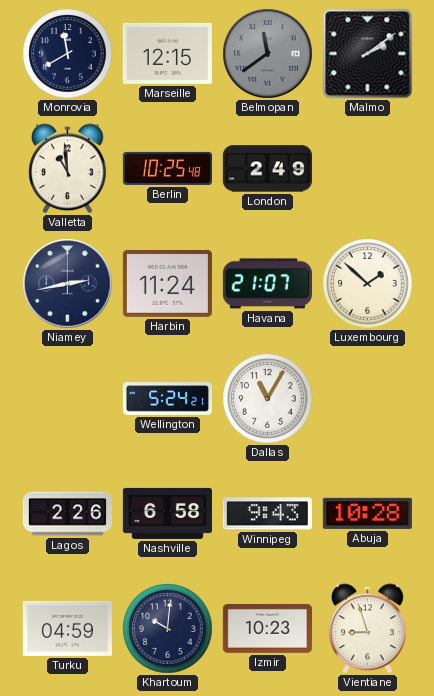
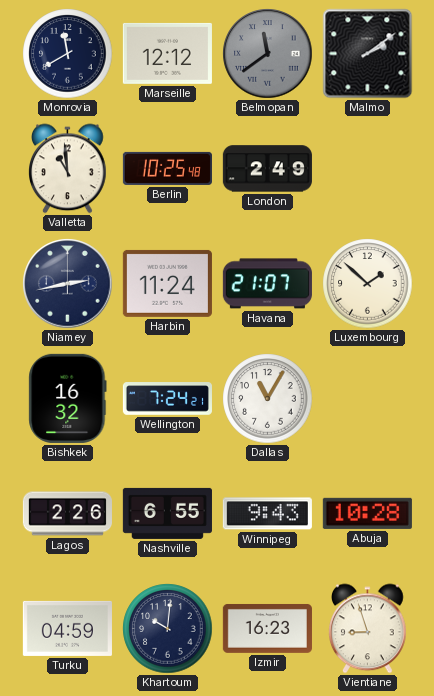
Marseille: 12:15 -> 12:12
Bishkek: none -> 16:32
Wellington: 5:24 -> 7:24
Nashville: 6:58 -> 6:55
Izmir: 10:23 -> 16:23
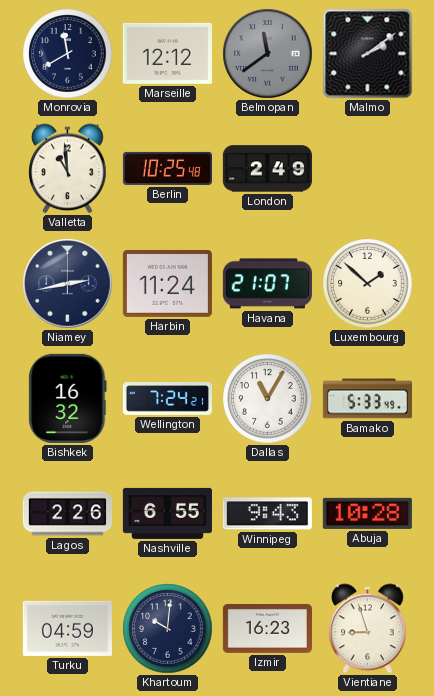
Bamako: none -> 5:33
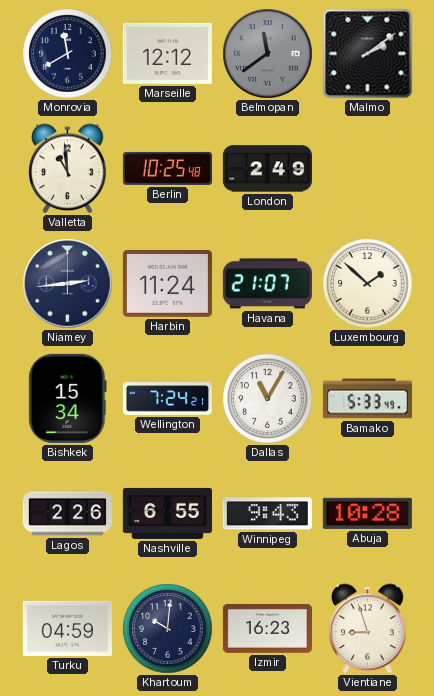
Niamey: 2:43 -> 2:44
Bishkek: 16:32 -> 15:34
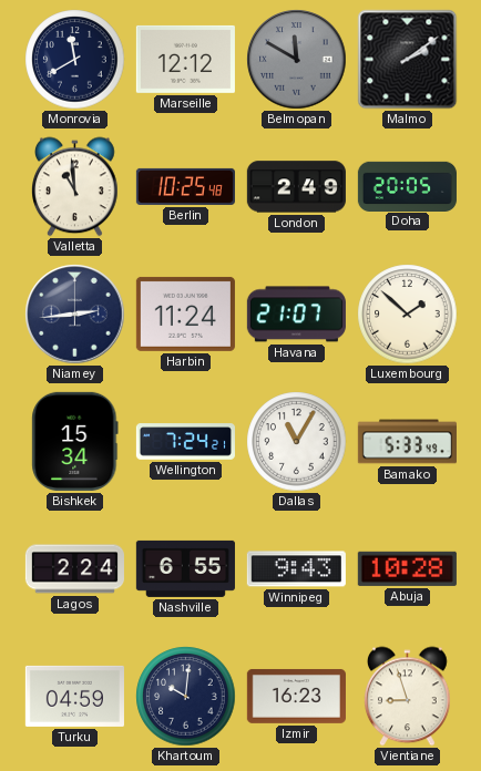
Belmopan: 11:39 -> 11:50
Doha: none -> 20:05
Lagos: 2:26 -> 2:24
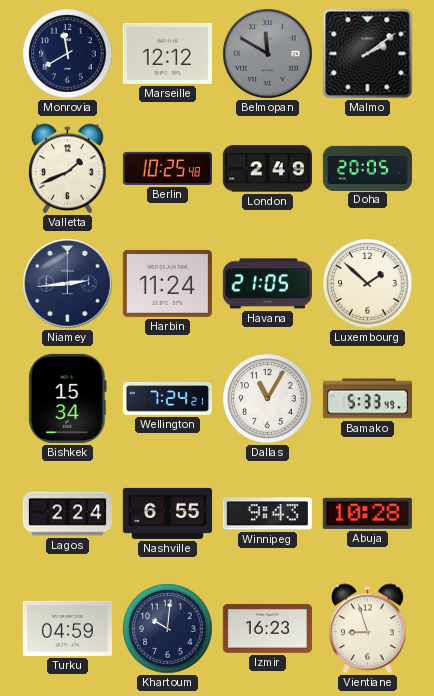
Valletta: 10:59 -> 1:41
Havana: 21:07 -> 21:05
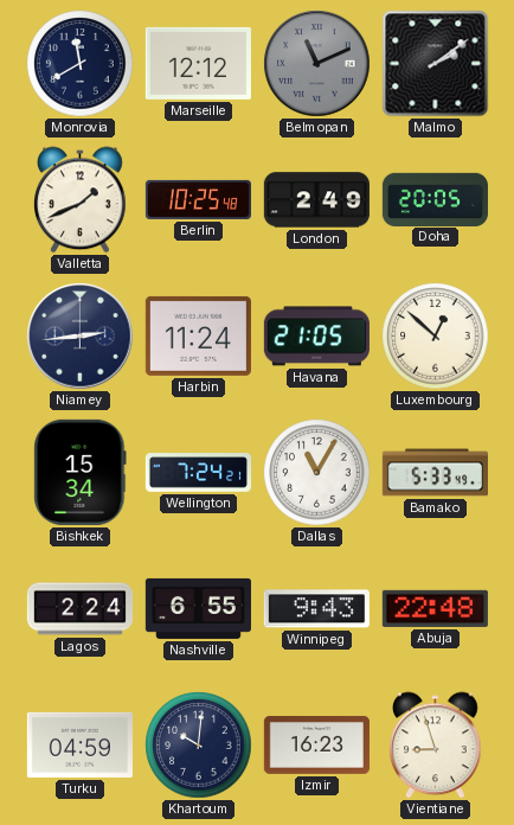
Belmopan: 11:50 -> 11:11
Luxembourg: 1:52 -> 12:52
Abuja: 10:28 -> 22:48
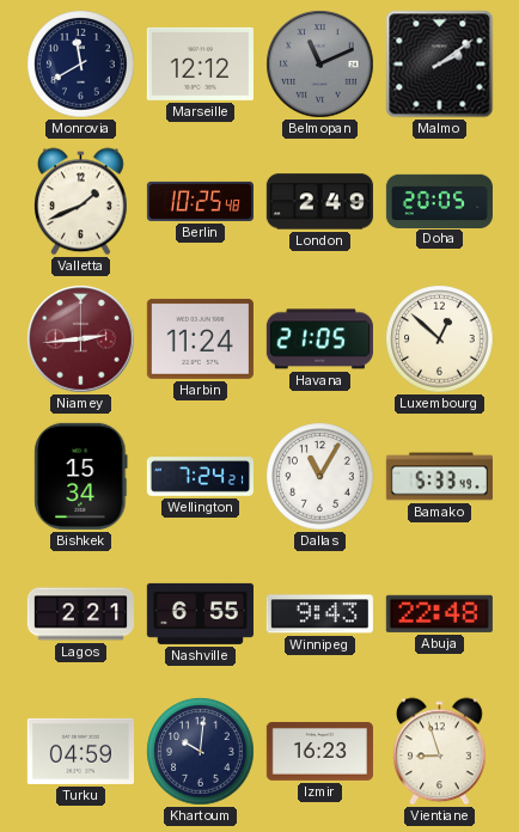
Niamey dial: navy -> burgundy
Lagos: 2:24 -> 2:21
